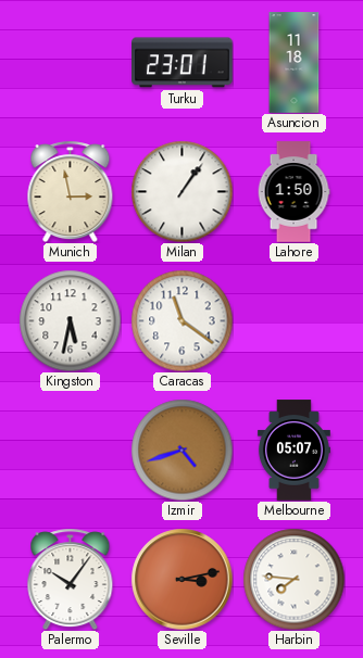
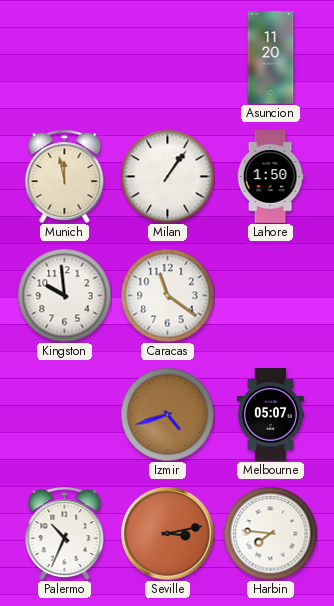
Turku: 23:01 -> none
Asuncion: 11:18 -> 11:20
Munich: 2:58 -> 11:58
Kingston: 5:32 -> 9:59
Palermo: 10:06 -> 10:34
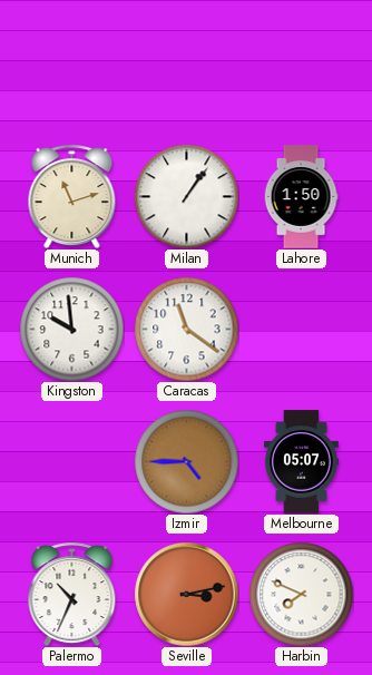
Asuncion: 11:20 -> none
Munich: 11:58 -> 11:12
Izmir: 4:42 -> 4:45
Harbin: 7:46 -> 7:49
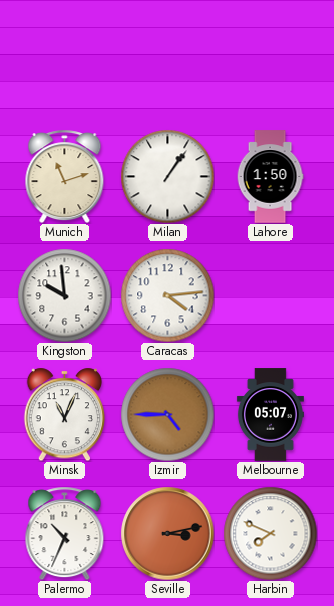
Caracas: 11:21 -> 4:14
Minsk: none -> 11:04
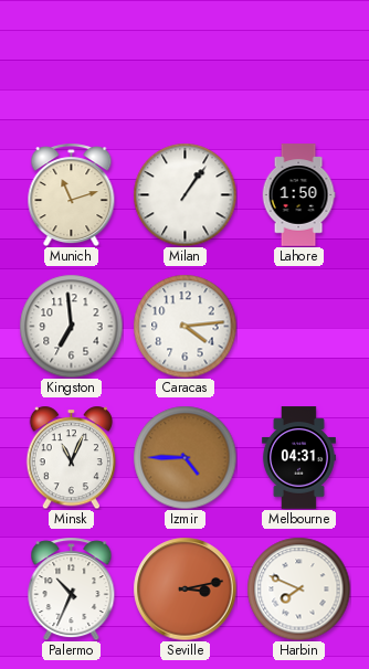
Kingston: 9:59 -> 6:59
Melbourne: 05:07 -> 04:31
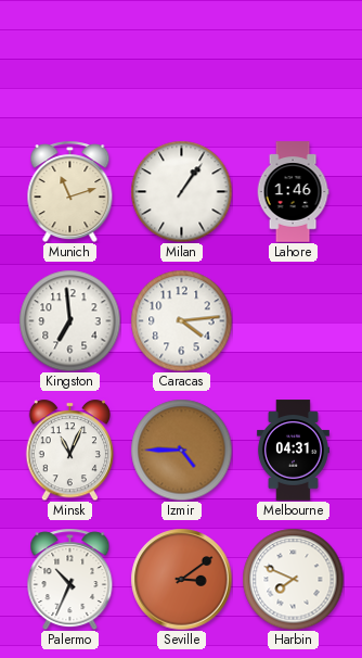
Lahore: 1:50 -> 1:46
Seville: 3:13 -> 3:09
